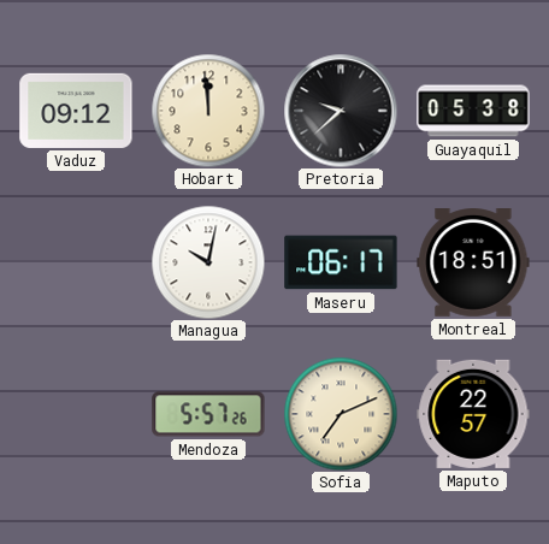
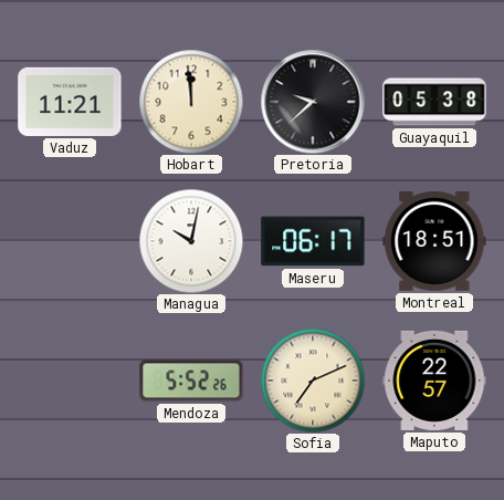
Vaduz: 09:12 -> 11:21
Mendoza: 5:57 -> 5:52
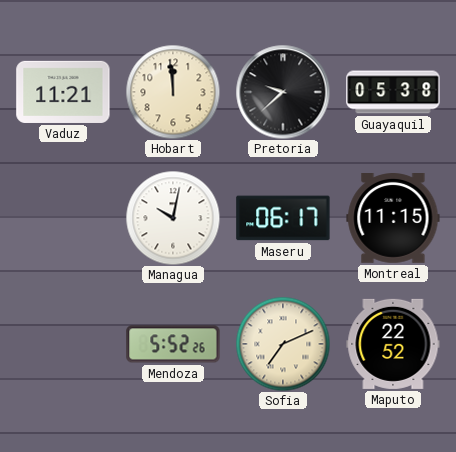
Montreal: 18:51 -> 11:15
Maputo: 22:57 -> 22:52
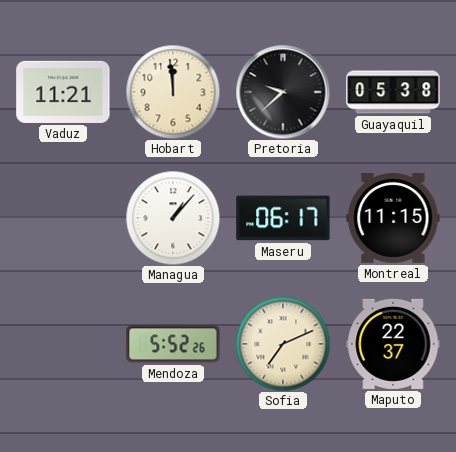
Managua: 10:02 -> 1:07
Maputo: 22:52 -> 22:37
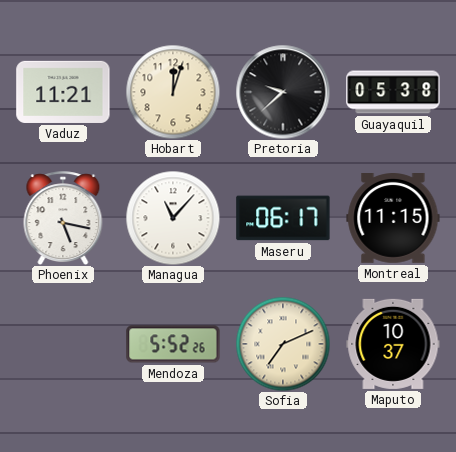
Hobart: 11:59 -> 12:03
Phoenix: none -> 5:17
Managua: 1:07 -> 11:07
Maputo: 22:37 -> 10:37
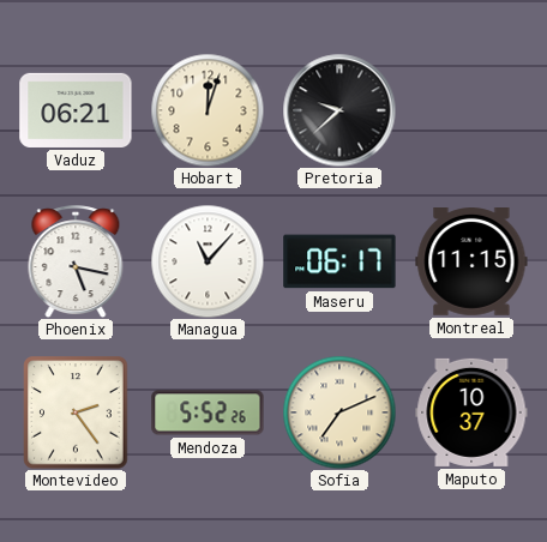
Vaduz: 11:21 -> 06:21
Guayaquil: 05:38 -> none
Montevideo: none -> 2:24
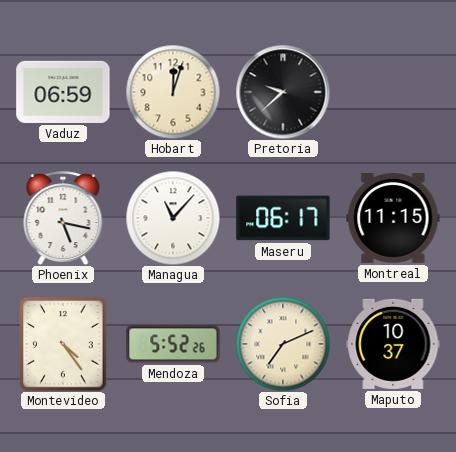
Vaduz: 06:21 -> 06:59
Montevideo: 2:24 -> 4:24
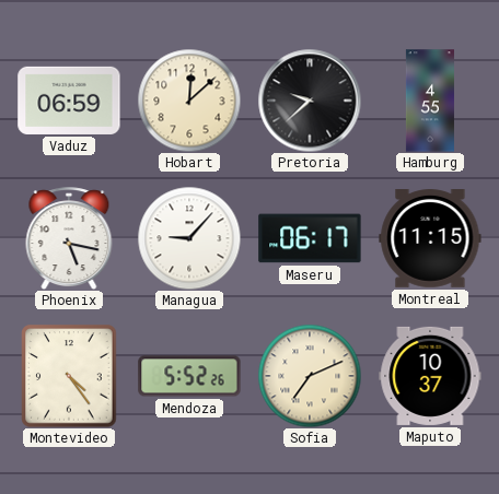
Hobart: 12:03 -> 12:08
Hamburg: none -> 4:55
Managua: 11:07 -> 9:07
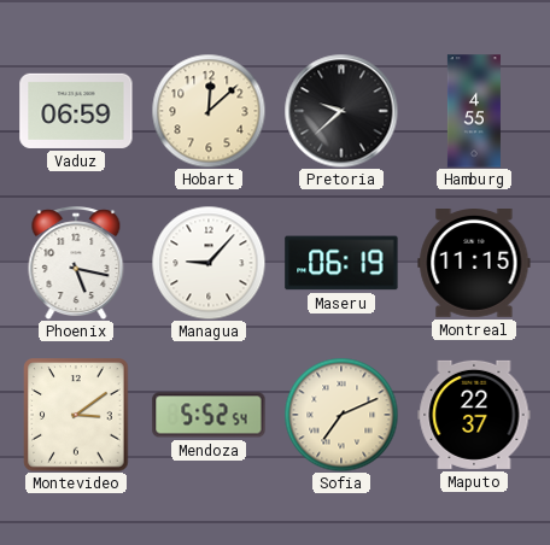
Maseru: 06:17 -> 06:19
Montevideo: 4:24 -> 3:09
Mendoza: 5:52:26 -> 5:52:54
Maputo: 10:37 -> 22:37
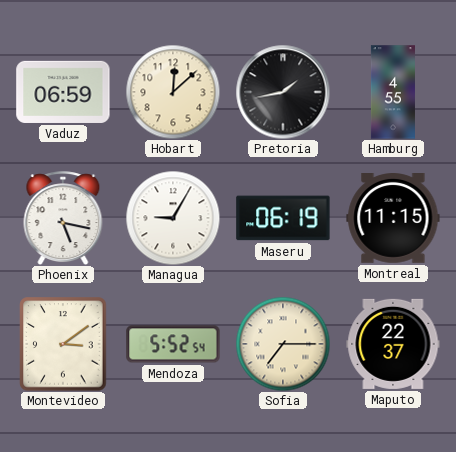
Pretoria: 9:38 -> 1:43
Managua: 9:07 -> 9:05
Sofia: 7:11 -> 7:15
